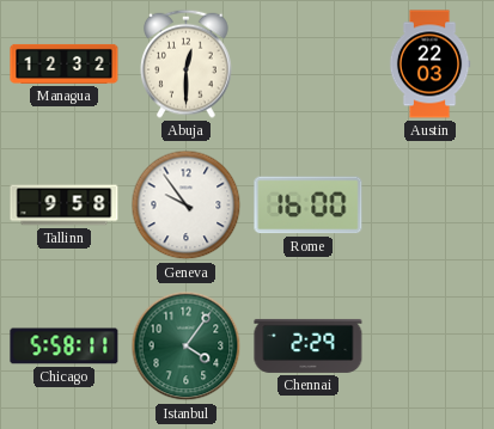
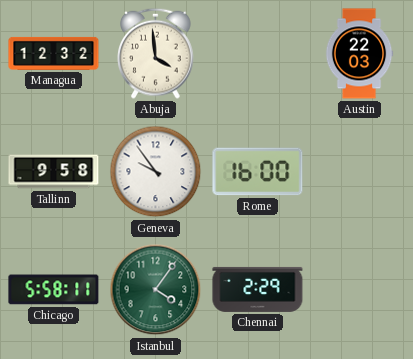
Abuja: 12:30 -> 3:59
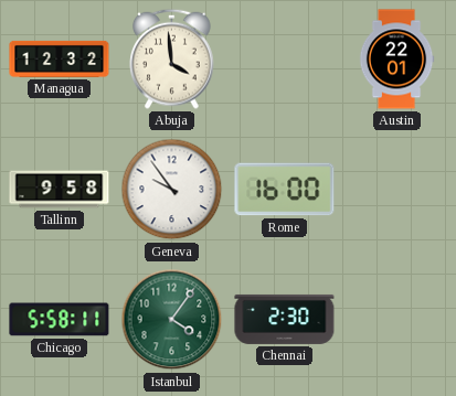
Austin: 22:03 -> 22:01
Chennai: 2:29 -> 2:30
